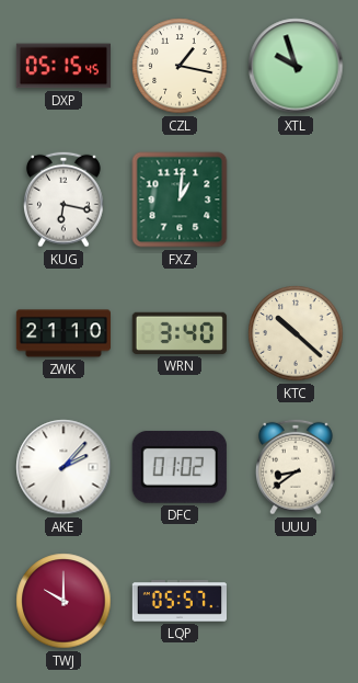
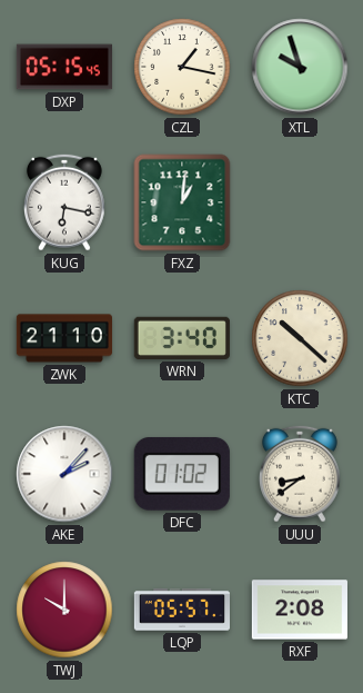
RXF: none -> 2:08
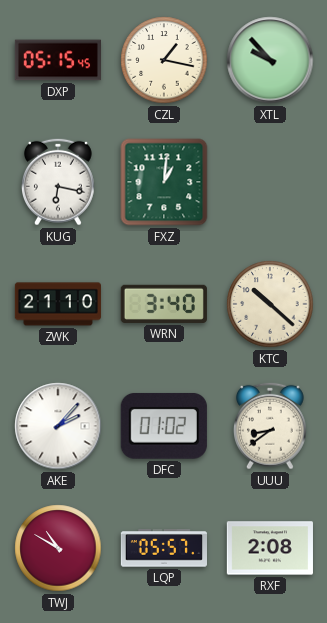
XTL: 9:57 -> 9:53
TWJ: 10:00 -> 10:50
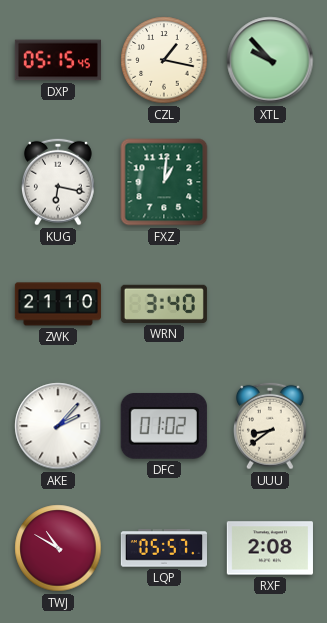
KTC: 10:22 -> none
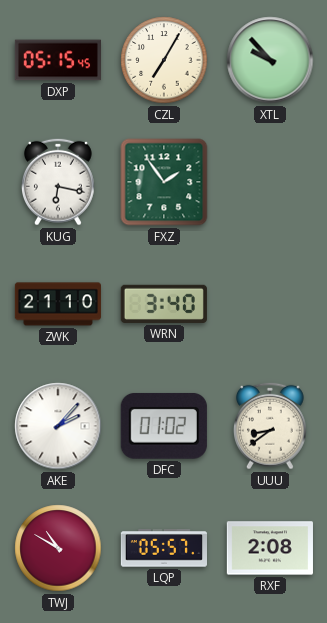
CZL: 1:17 -> 7:05
FXZ: 1:01 -> 1:54
